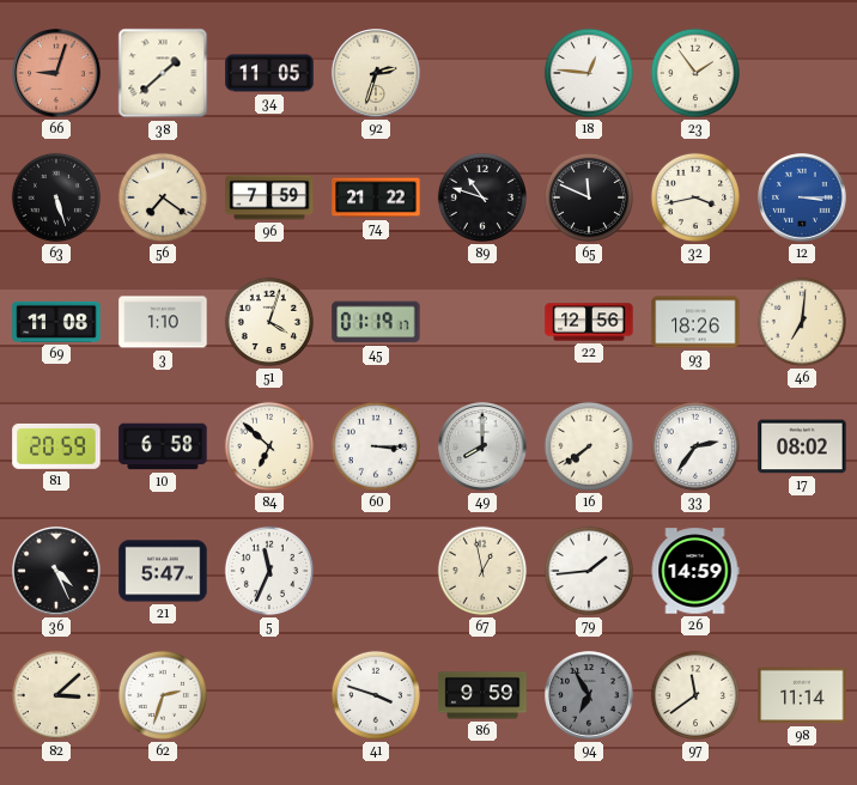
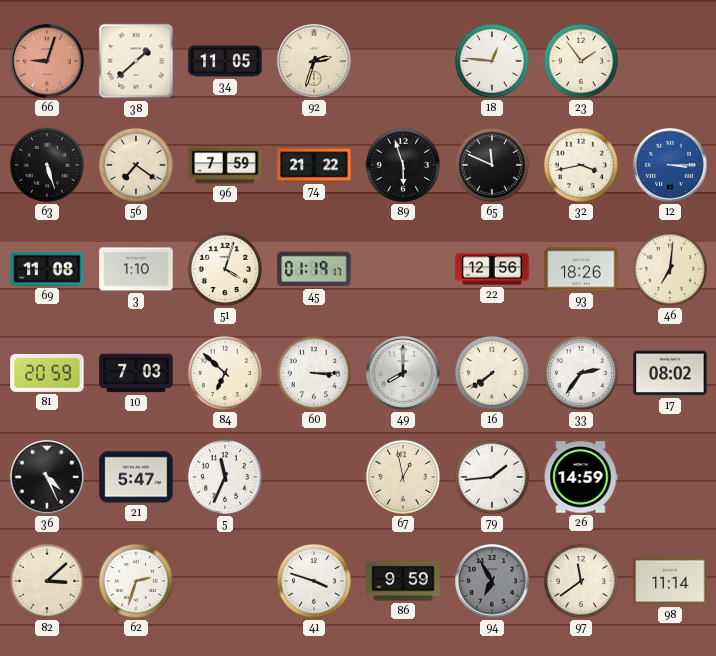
89: 10:48 -> 5:57
10: 6:58 -> 7:03
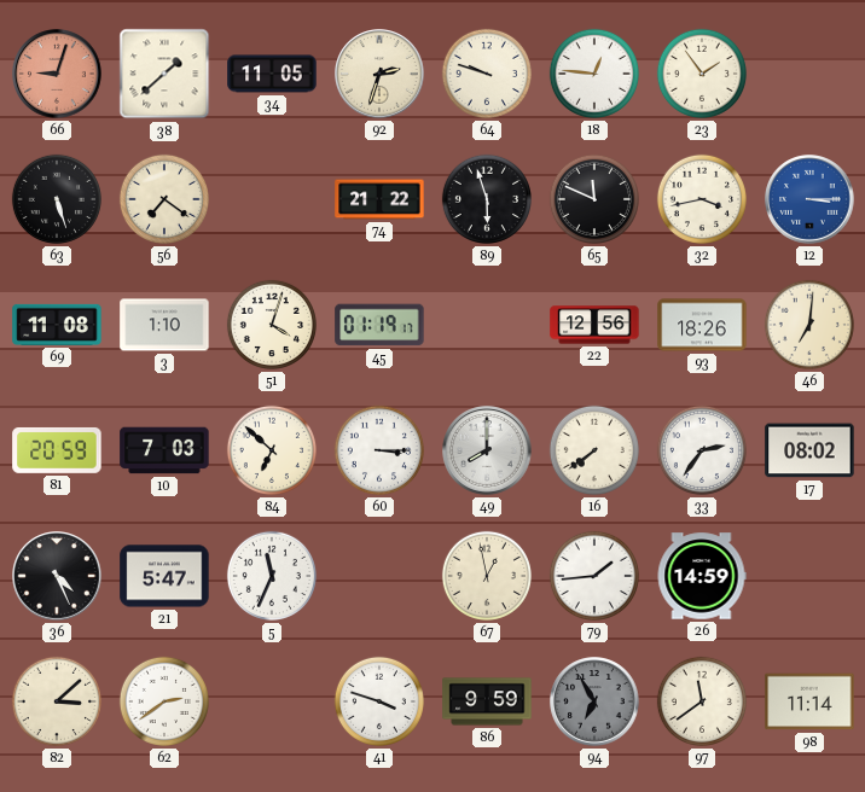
64: none -> 9:48
96: 7:59 -> none
62: 2:33 -> 2:39
